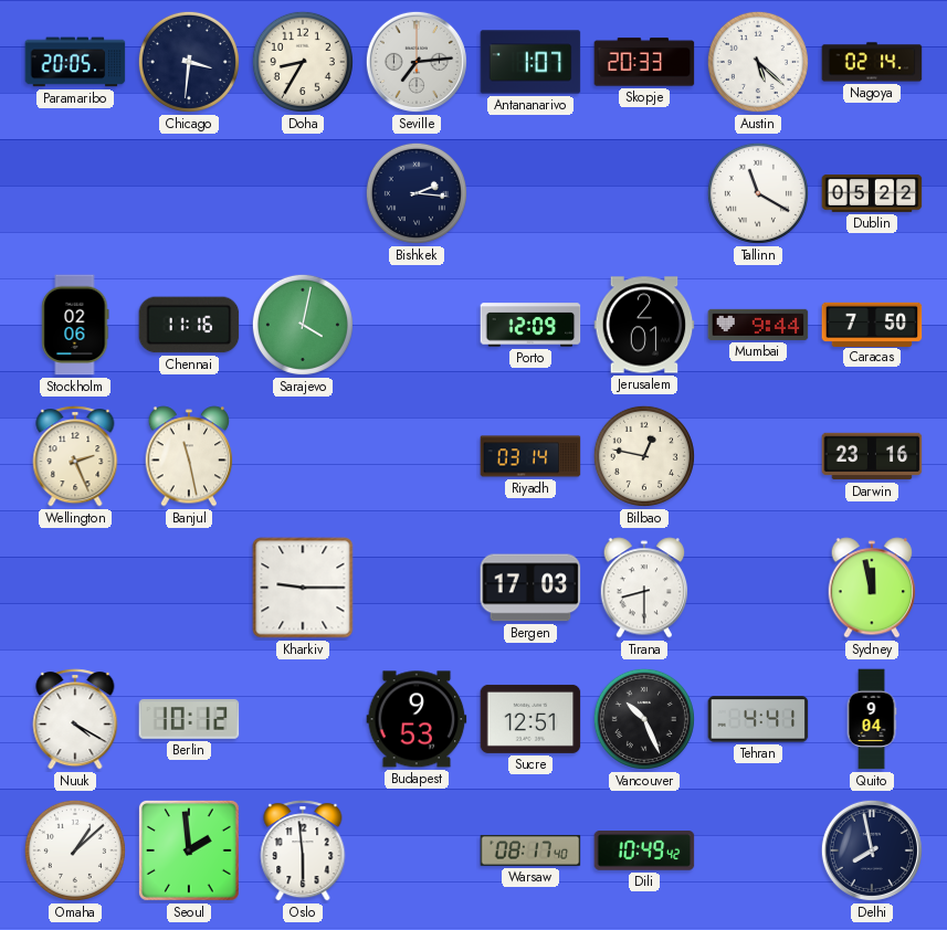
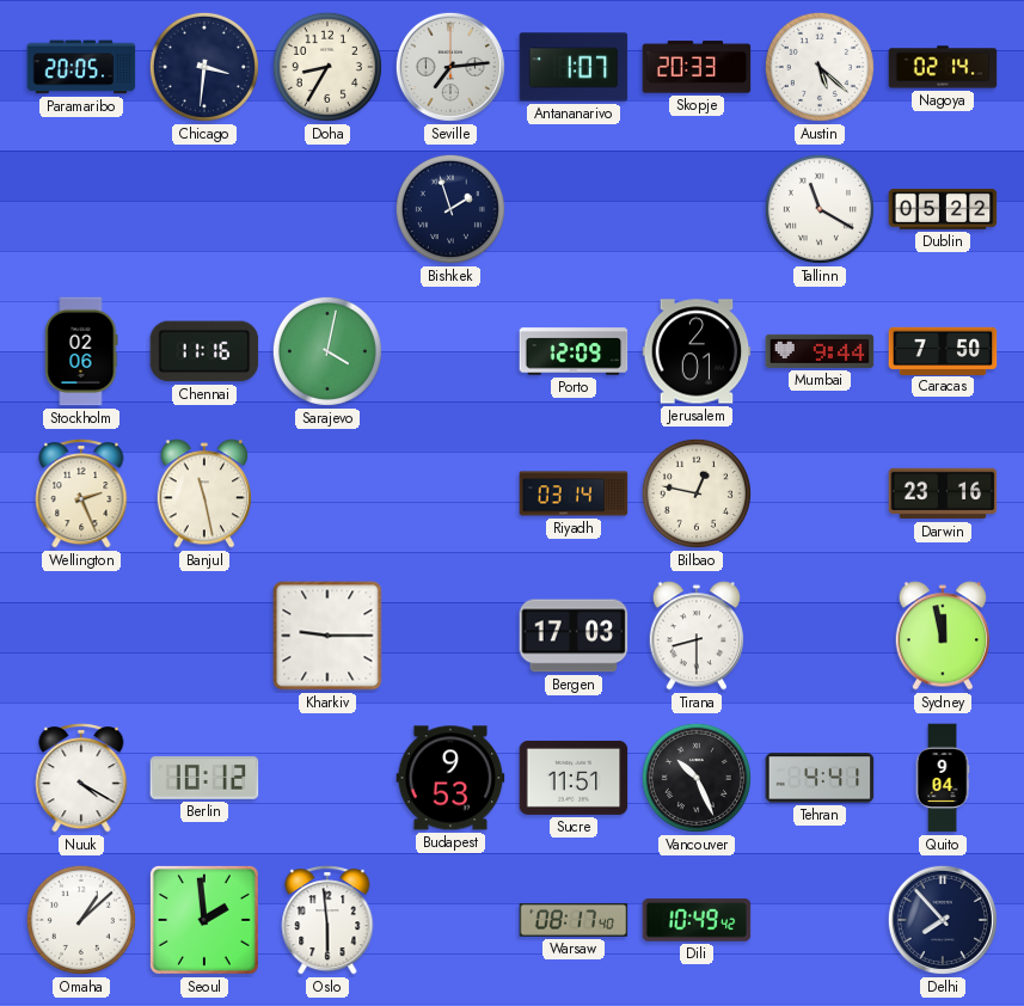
Bishkek: 2:16 -> 1:57
Sucre: 12:51 -> 11:51
Delhi: 7:58 -> 7:53
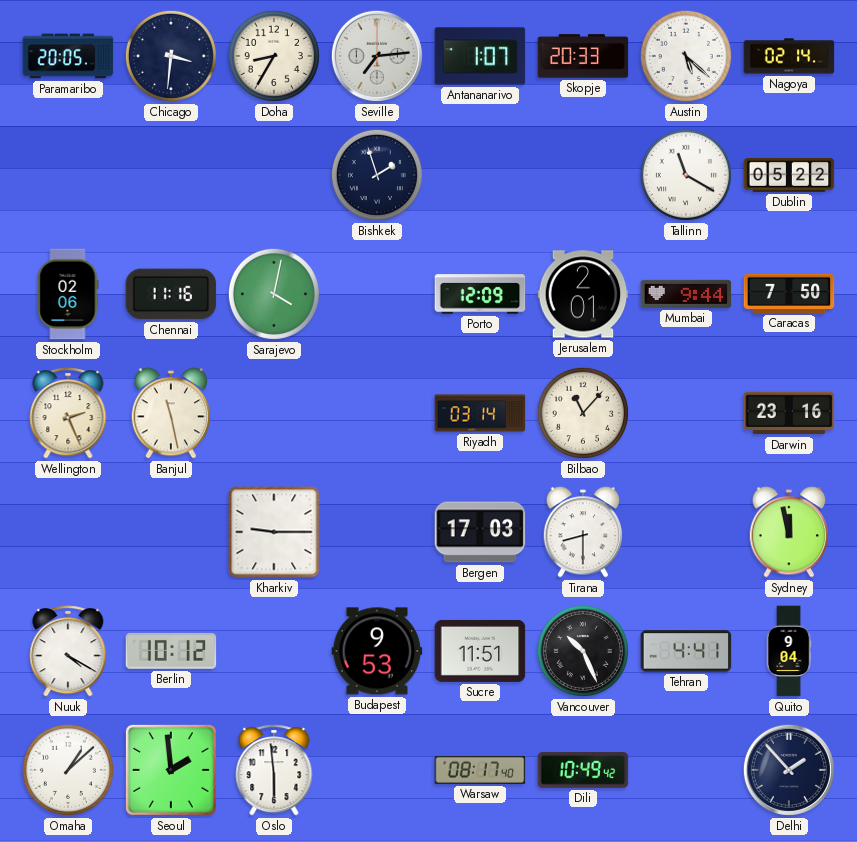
Bilbao: 12:47 -> 11:07
Delhi: 7:53 -> 1:53
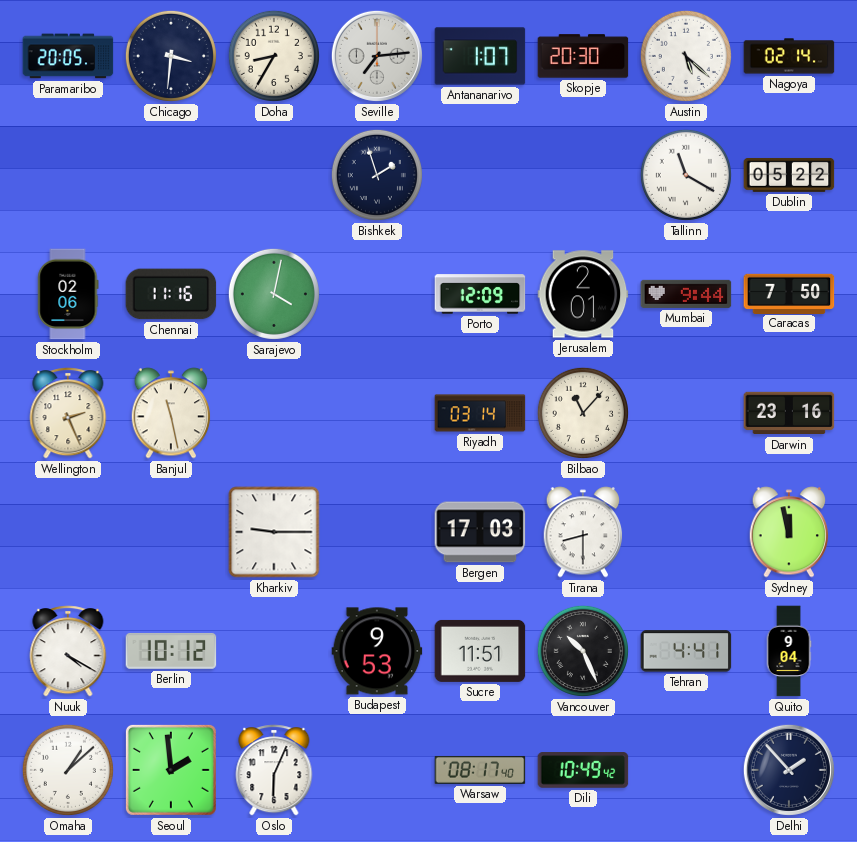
Skopje: 20:33 -> 20:30
Oslo: 5:59 -> 6:04
